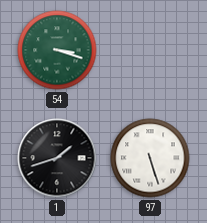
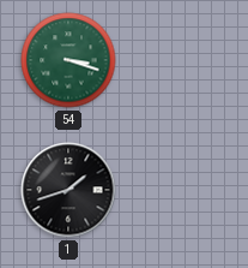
97: 5:27 -> none
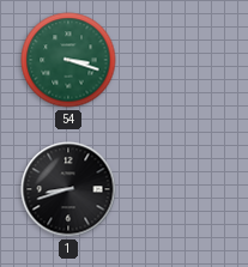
1: 1:42 -> 8:42
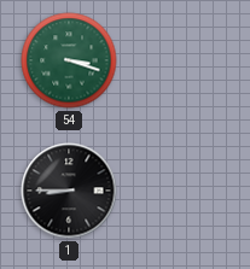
1: 8:42 -> 8:45
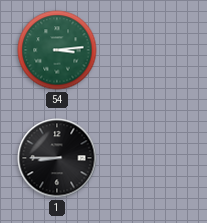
54: 3:18 -> 3:14
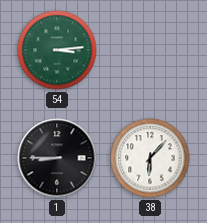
38: none -> 6:07
